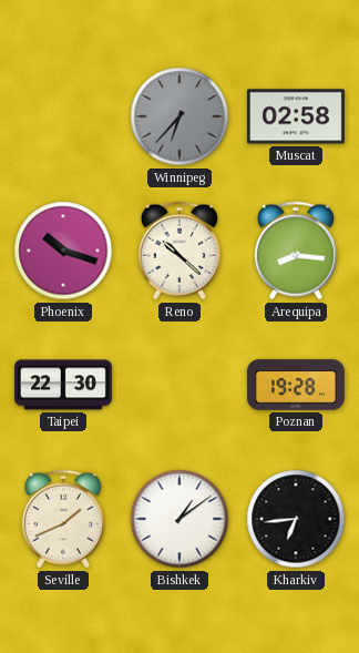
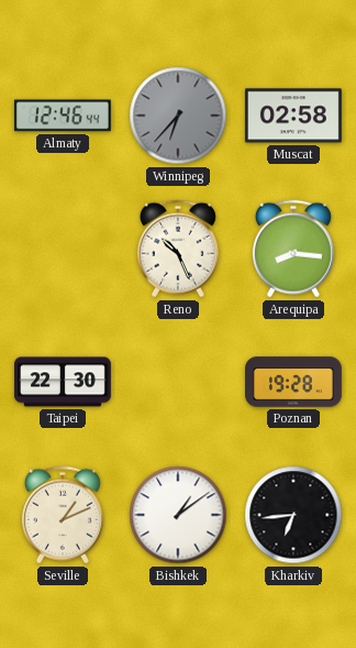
Almaty: none -> 12:46
Phoenix: 10:18 -> none
Reno: 10:22 -> 10:26
Seville: 1:41 -> 1:11
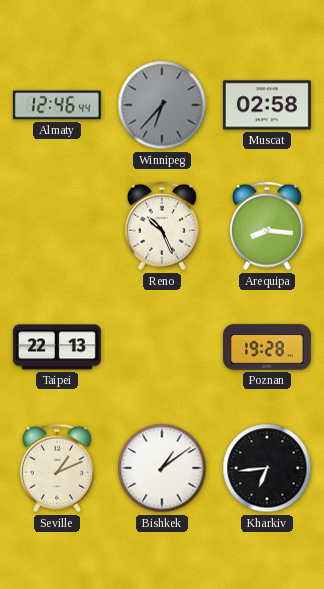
Taipei: 22:30 -> 22:13
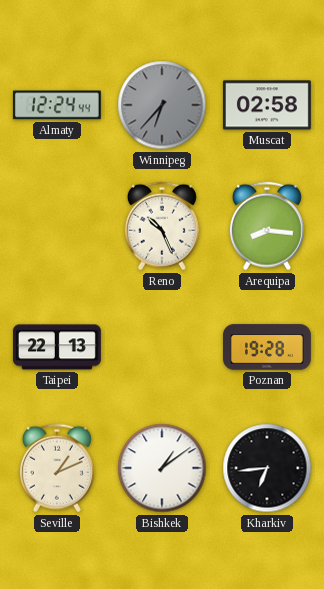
Almaty: 12:46 -> 12:24
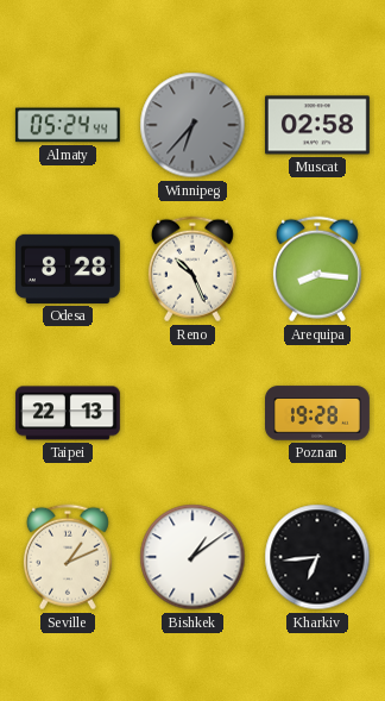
Almaty: 12:24 -> 05:24
Odesa: none -> 8:28
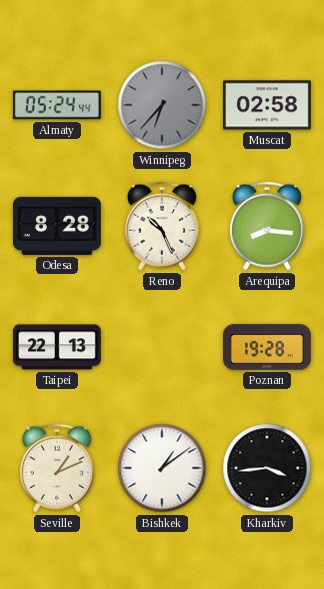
Kharkiv: 6:44 -> 3:44
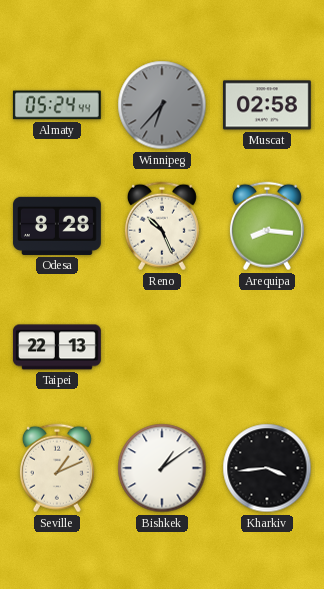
Poznan: 19:28 -> none
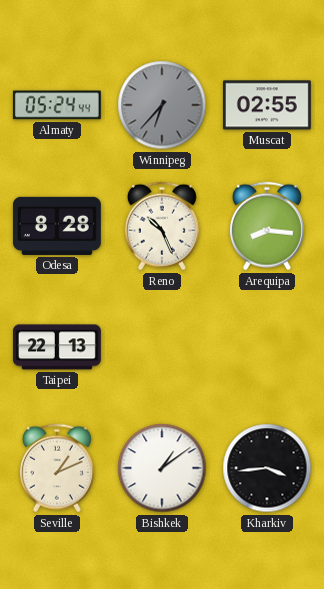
Muscat: 02:58 -> 02:55
